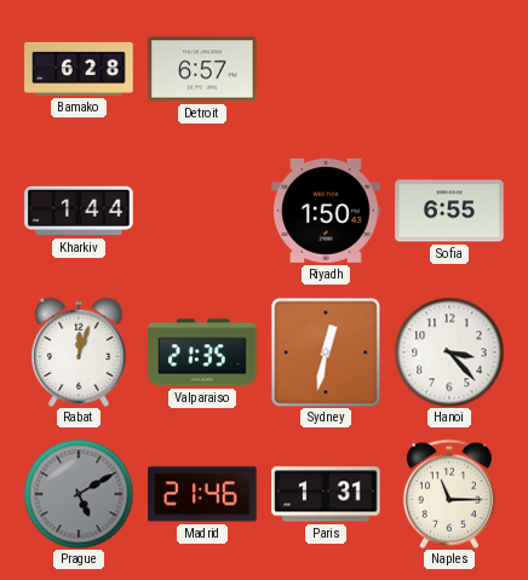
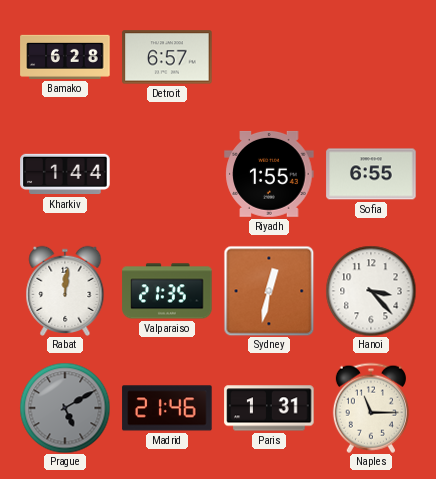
Riyadh: 1:50 -> 1:55
Rabat: 12:03 -> 12:01
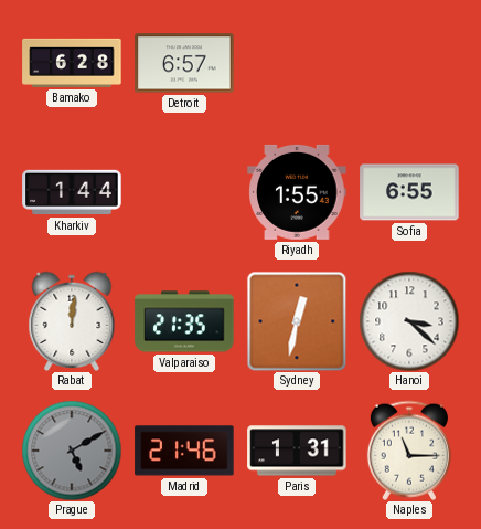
Hanoi: 3:23 -> 3:22
